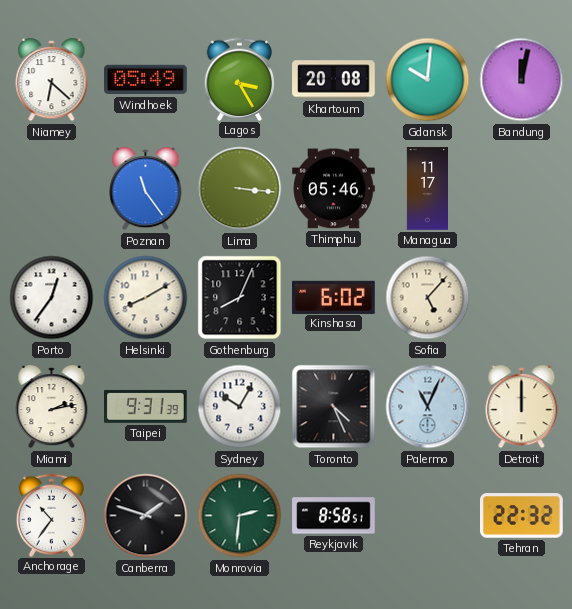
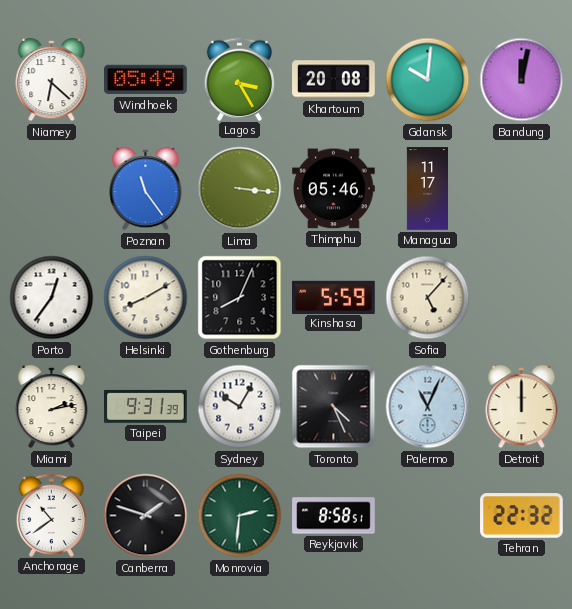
Kinshasa: 6:02 -> 5:59
Anchorage: 10:36 -> 10:39
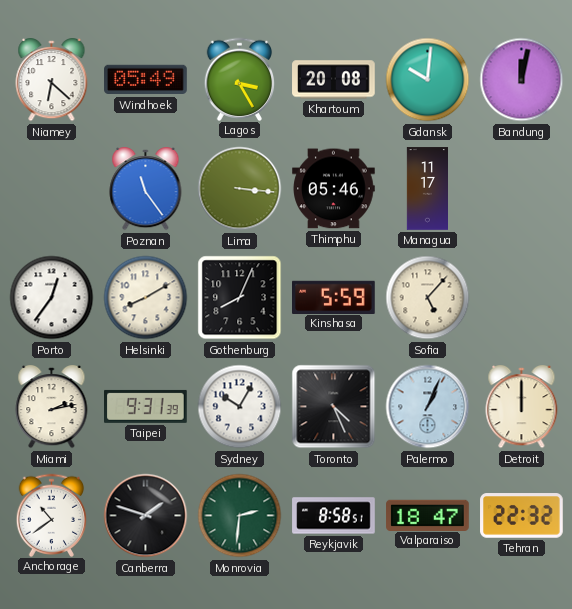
Palermo: 11:04 -> 1:04
Valparaiso: none -> 18:47
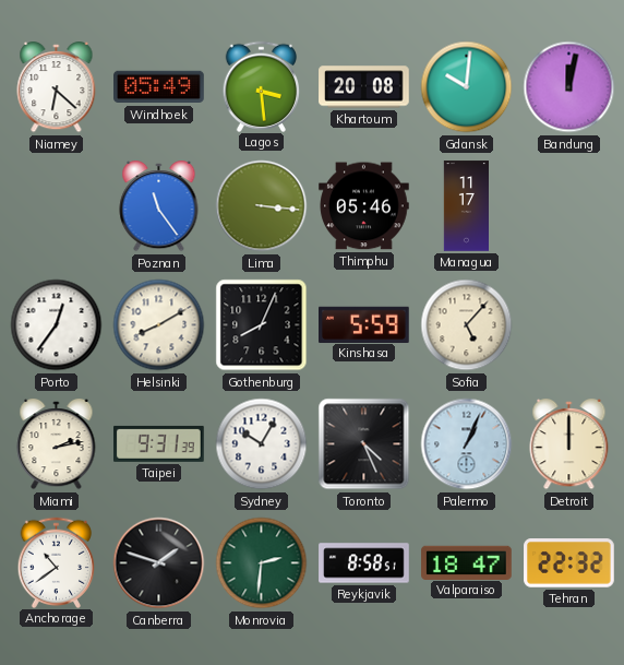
Lagos: 3:25 -> 3:29
